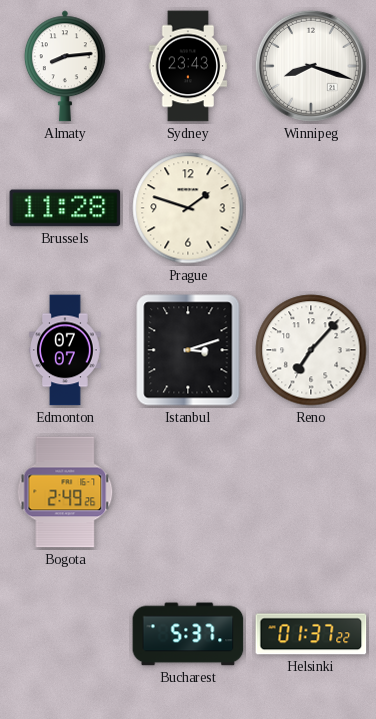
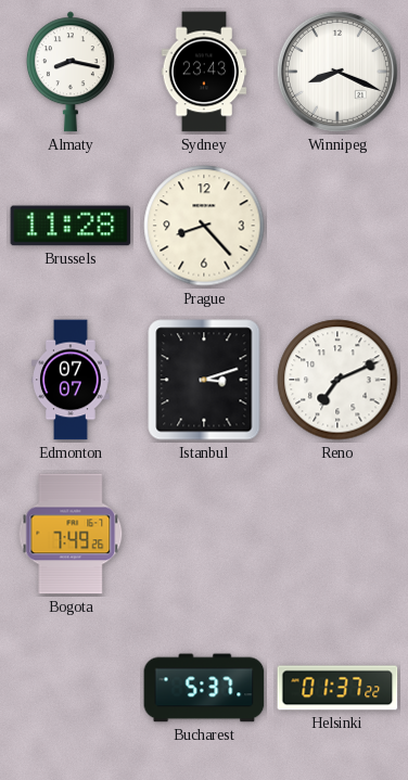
Almaty: 8:14 -> 8:17
Winnipeg: 8:18 -> 8:19
Prague: 1:48 -> 8:23
Reno: 7:07 -> 7:11
Bogota: 2:49 -> 7:49
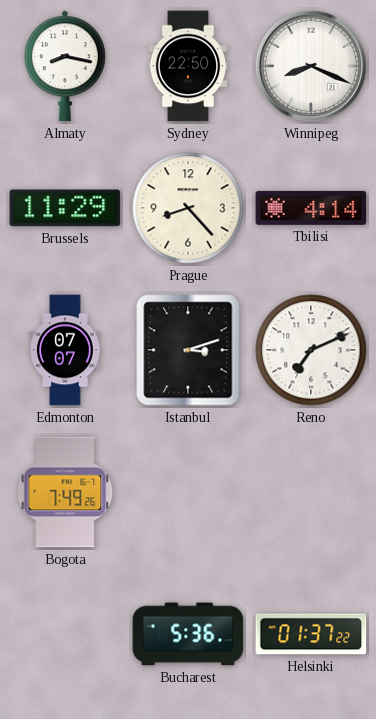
Sydney: 23:43 -> 22:50
Brussels: 11:28 -> 11:29
Tbilisi: none -> 4:14
Bucharest: 5:37 -> 5:36
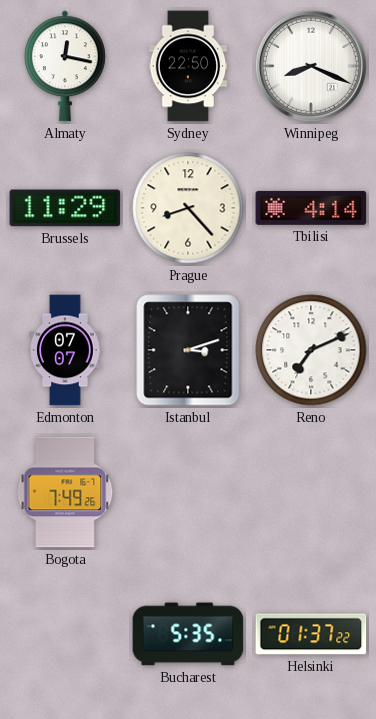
Almaty: 8:17 -> 12:17
Bucharest: 5:36 -> 5:35
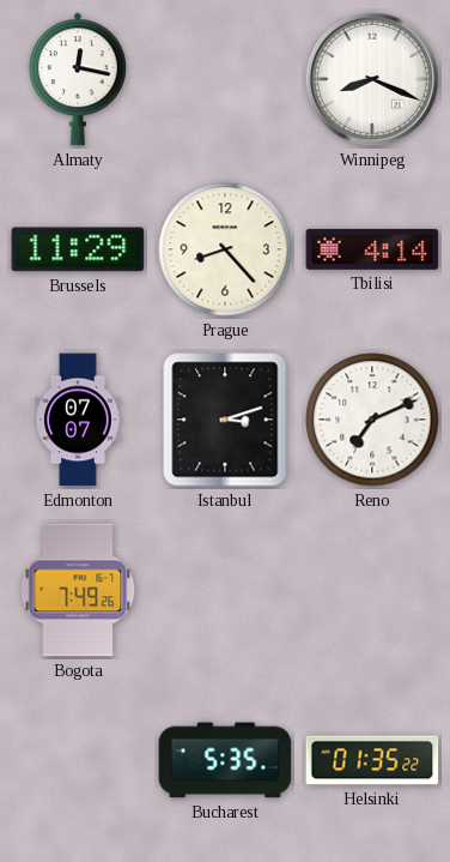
Sydney: 22:50 -> none
Helsinki: 01:37 -> 01:35
